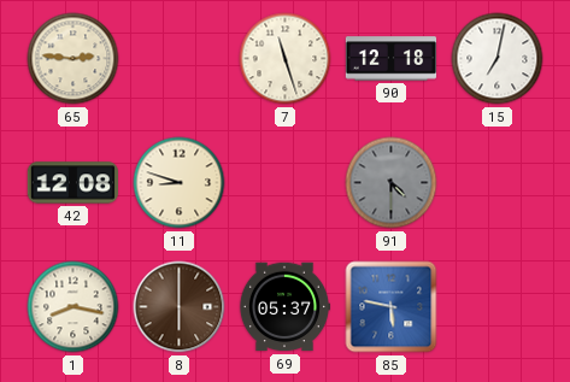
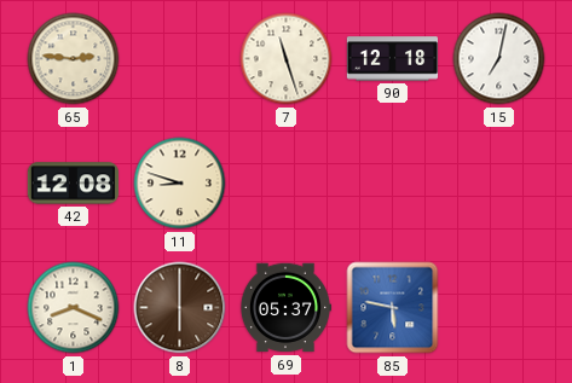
91: 4:30 -> none
1: 8:17 -> 8:19
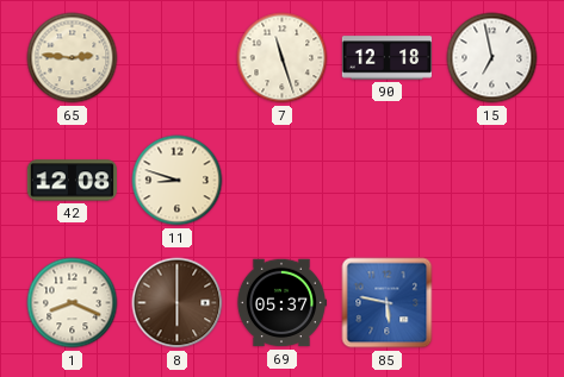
15: 7:02 -> 6:58
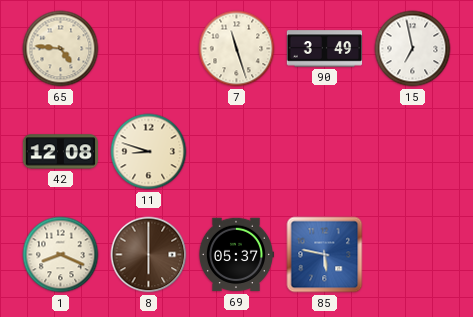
65: 2:46 -> 4:46
90: 12:18 -> 3:49
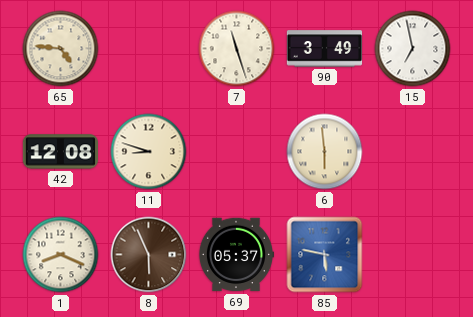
6: none -> 5:59
8: 6:00 -> 5:56
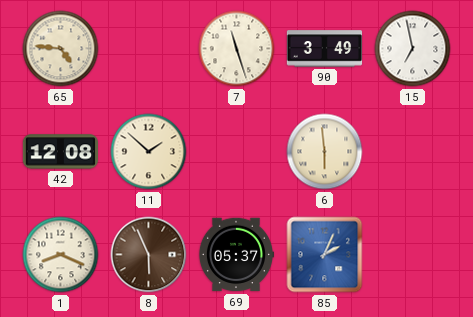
11: 8:48 -> 1:52
85: 5:47 -> 2:04
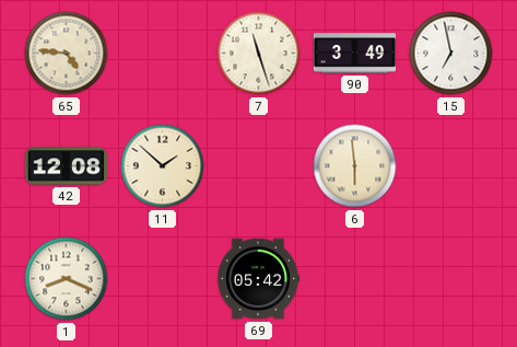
8: 5:56 -> none
69: 05:37 -> 05:42
85: 2:04 -> none
